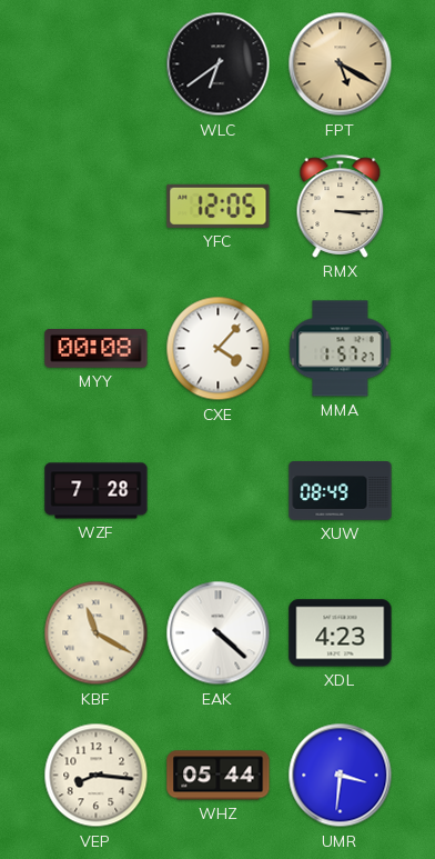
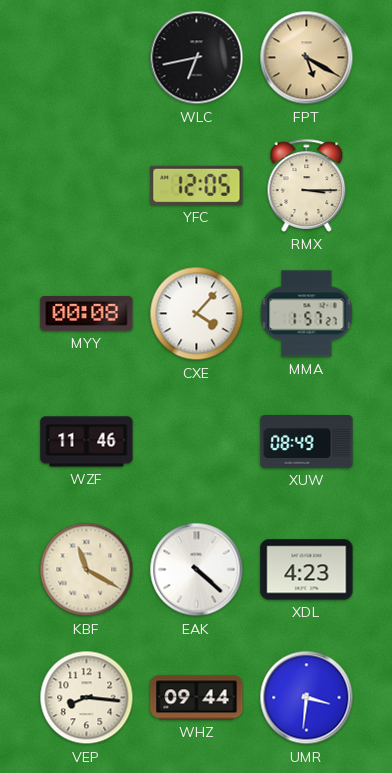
WLC: 6:39 -> 6:43
WZF: 7:28 -> 11:46
WHZ: 05:44 -> 09:44
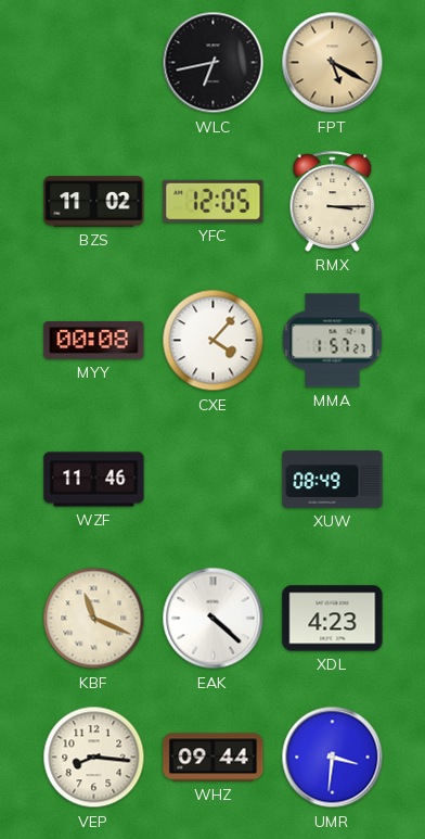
BZS: none -> 11:02
KBF: 11:20 -> 11:19
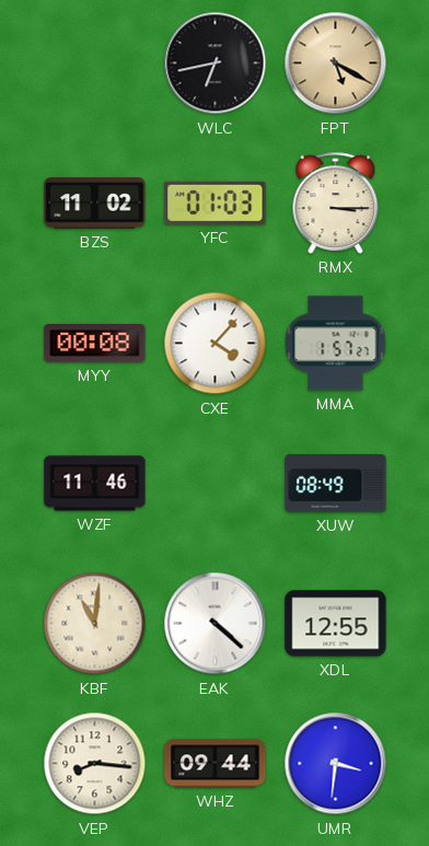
YFC: 12:05 -> 01:03
KBF: 11:19 -> 11:01
XDL: 4:23 -> 12:55
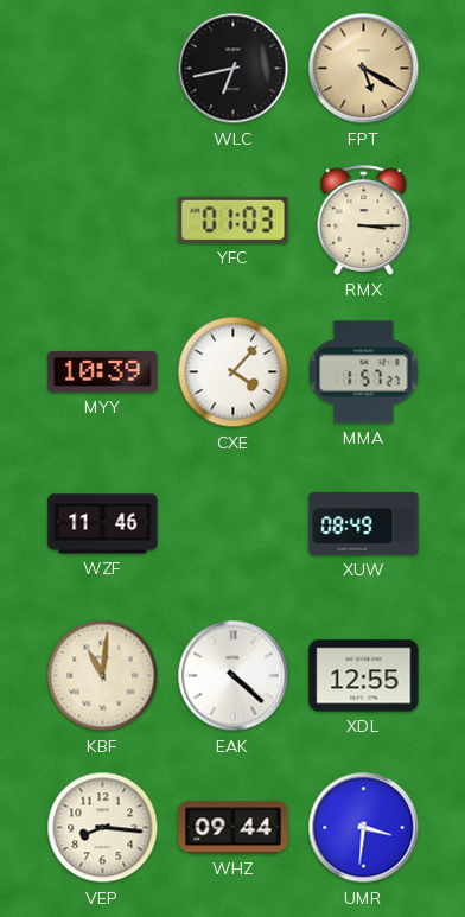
BZS: 11:02 -> none
MYY: 00:08 -> 10:39
